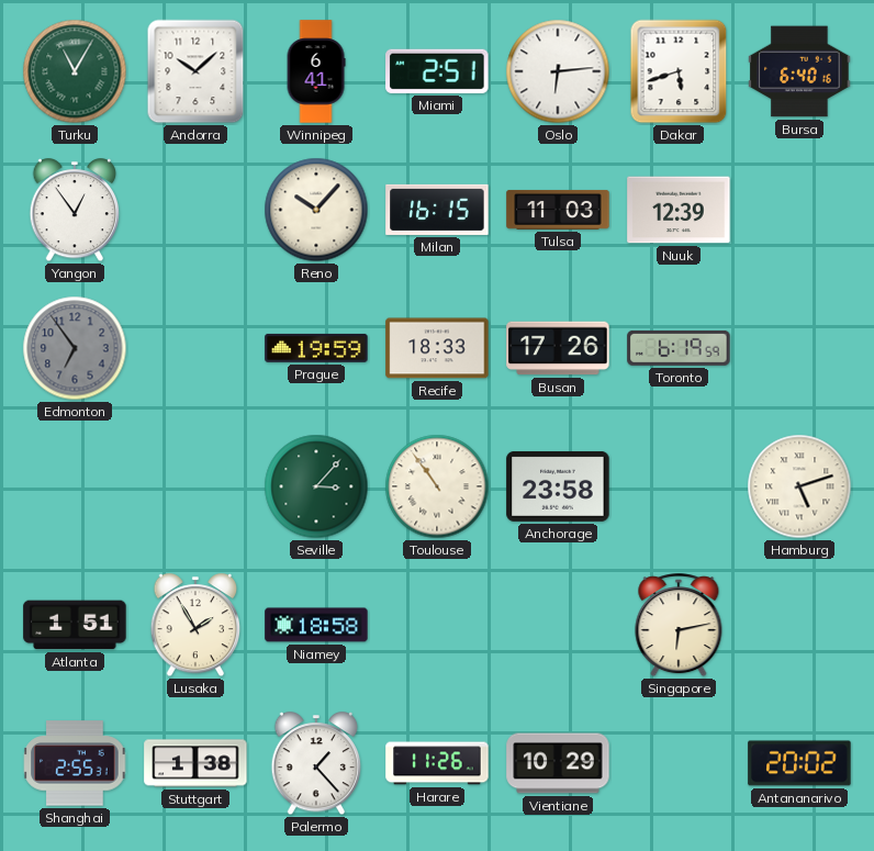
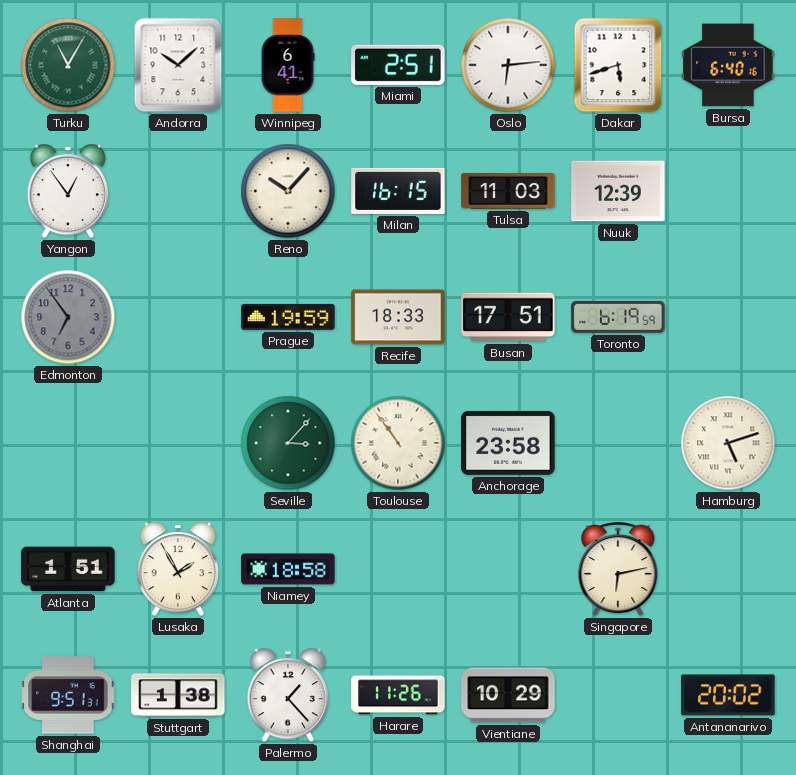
Busan: 17:26 -> 17:51
Shanghai: 2:55 -> 9:51
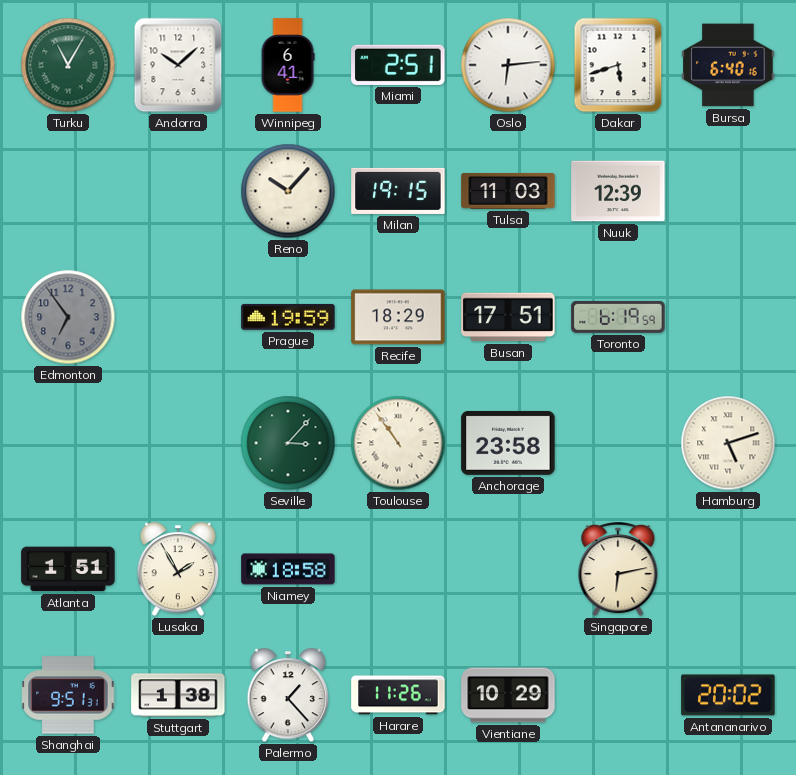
Yangon: 12:54 -> none
Milan: 16:15 -> 19:15
Recife: 18:33 -> 18:29
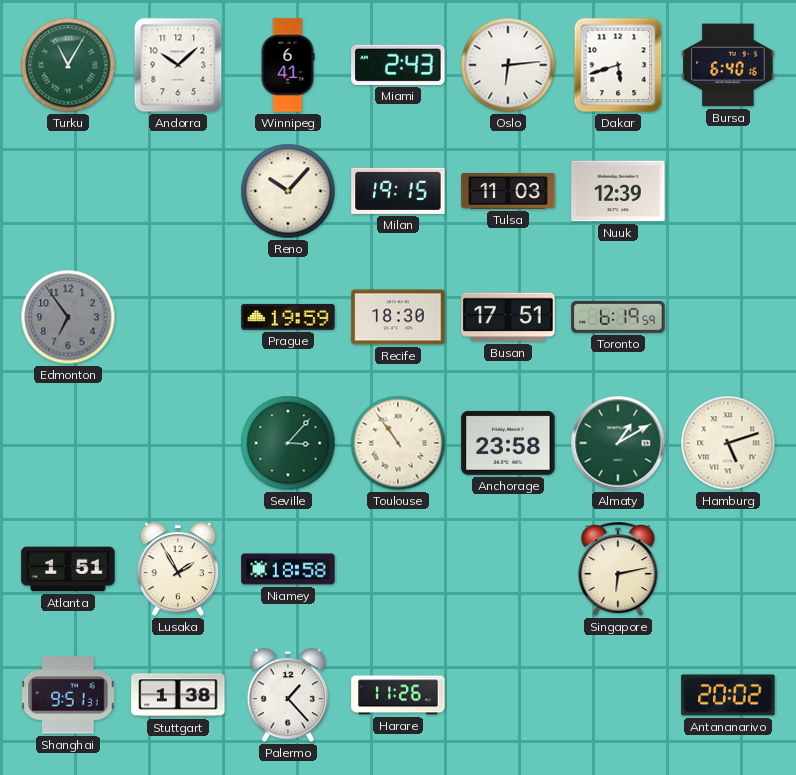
Miami: 2:51 -> 2:43
Recife: 18:29 -> 18:30
Almaty: none -> 1:10
Vientiane: 10:29 -> none
